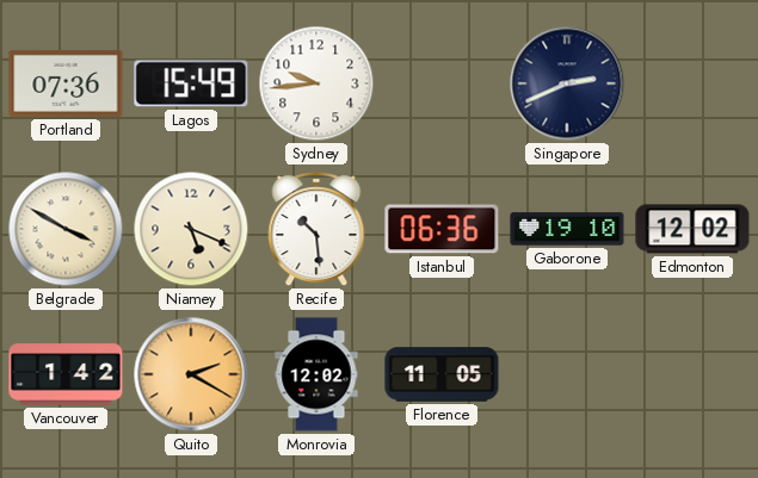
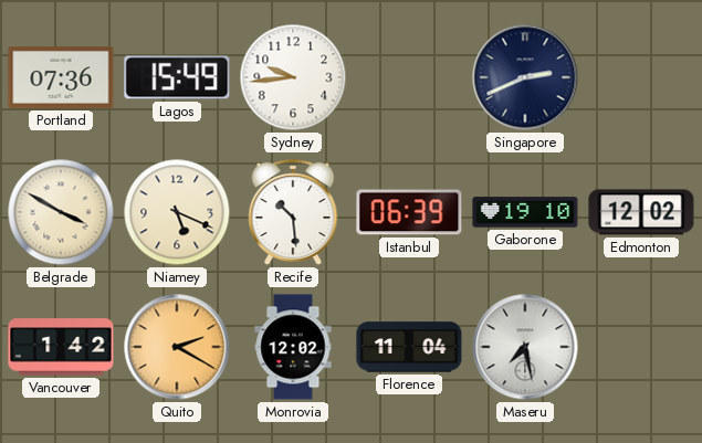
Istanbul: 06:36 -> 06:39
Florence: 11:05 -> 11:04
Maseru: none -> 7:28
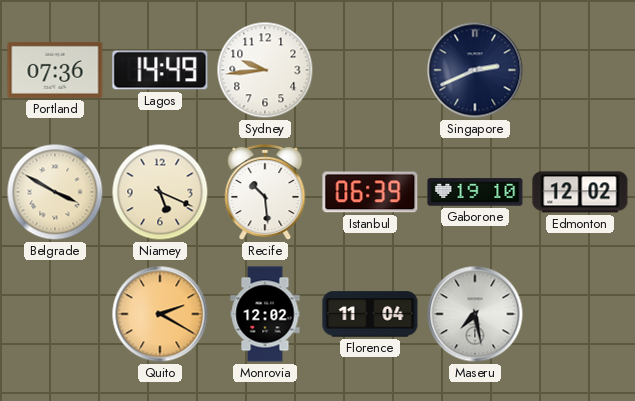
Lagos: 15:49 -> 14:49
Vancouver: 1:42 -> none
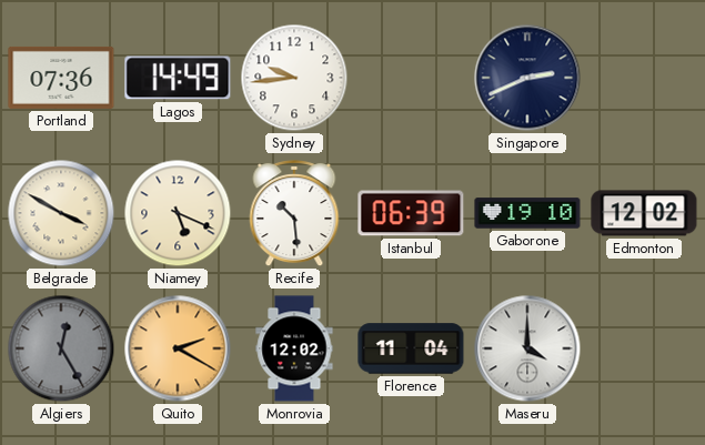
Algiers: none -> 12:25
Maseru: 7:28 -> 4:00
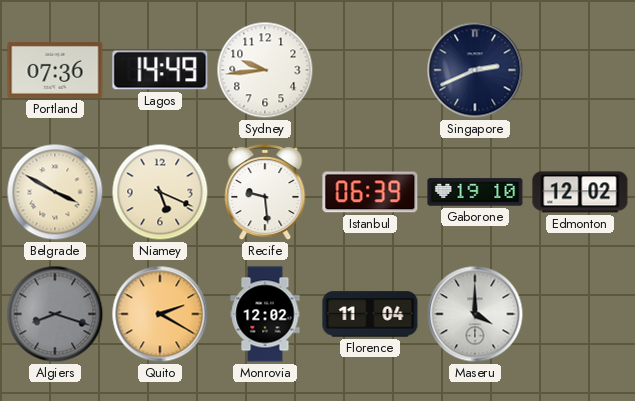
Recife: 10:29 -> 9:29
Algiers: 12:25 -> 8:18
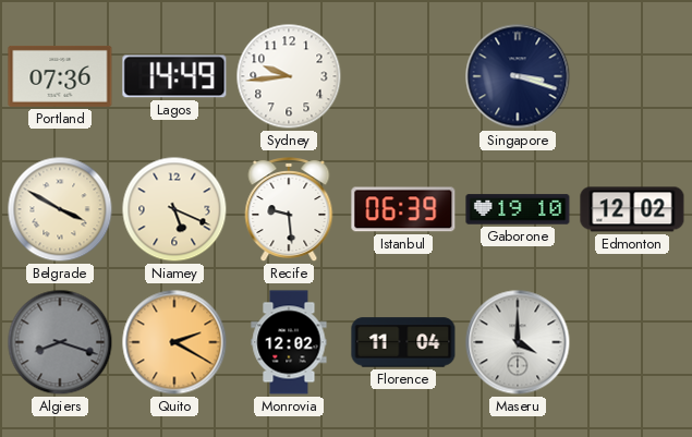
Singapore: 2:41 -> 3:18
